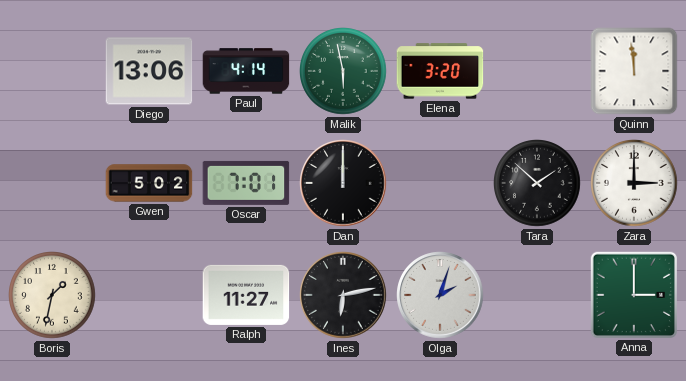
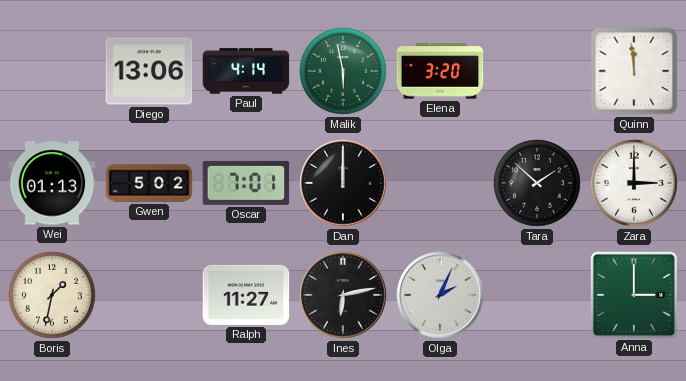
Wei: none -> 01:13
Olga: 2:03 -> 2:04
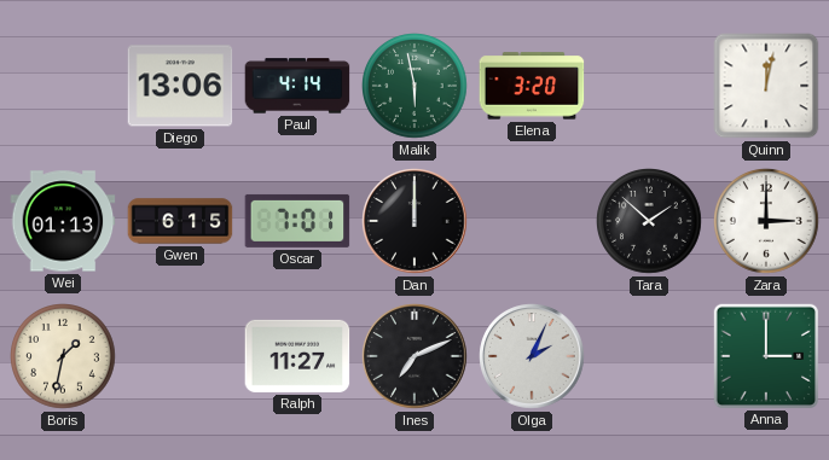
Quinn: 11:59 -> 12:02
Gwen: 5:02 -> 6:15
Ines: 6:13 -> 7:11
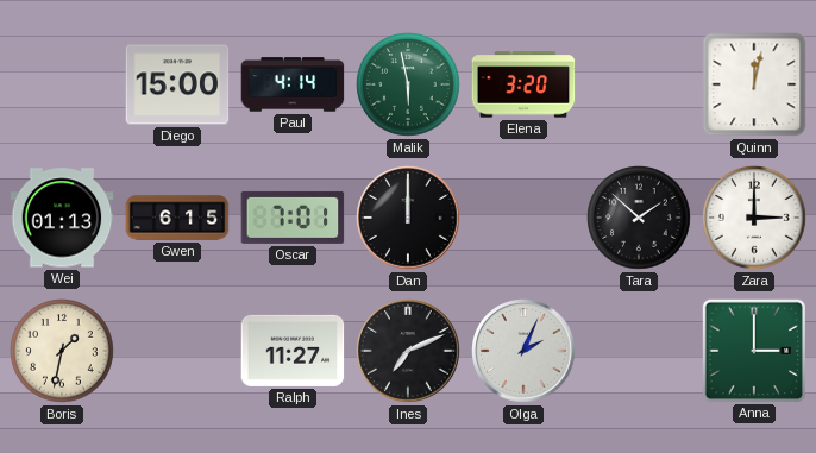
Diego: 13:06 -> 15:00
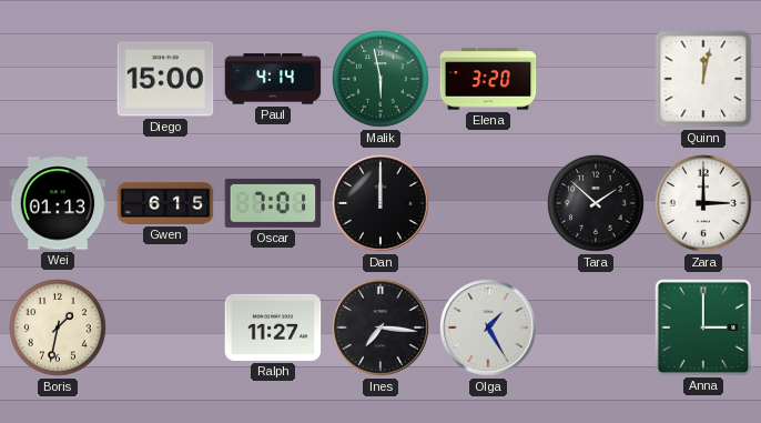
Ines: 7:11 -> 7:16
Olga: 2:04 -> 1:25
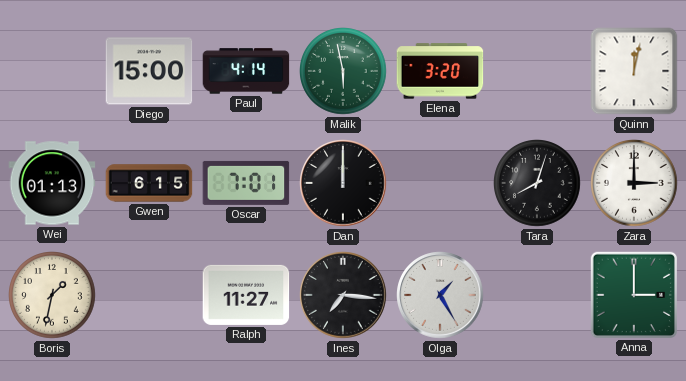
Tara: 1:52 -> 8:03
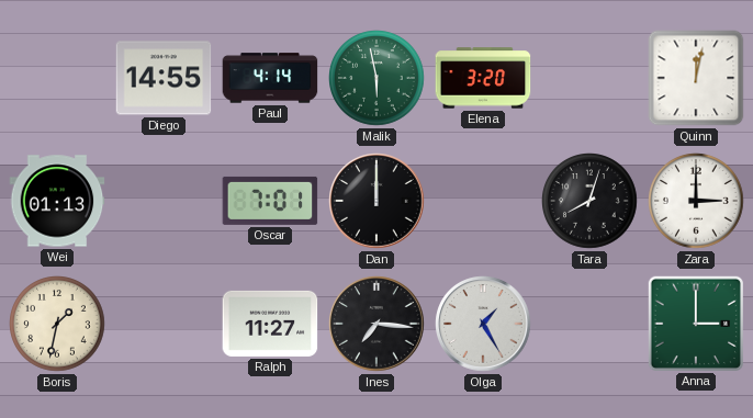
Diego: 15:00 -> 14:55
Gwen: 6:15 -> none
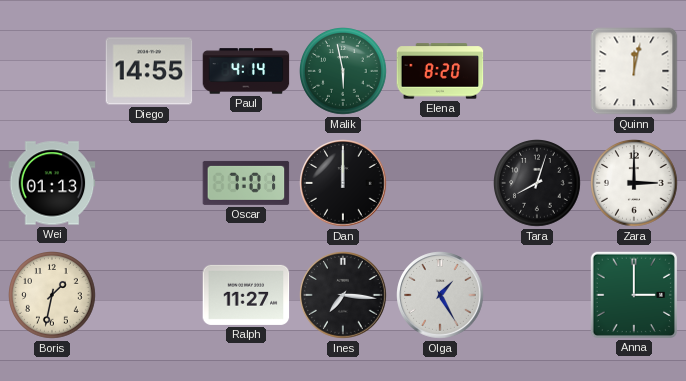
Elena: 3:20 -> 8:20
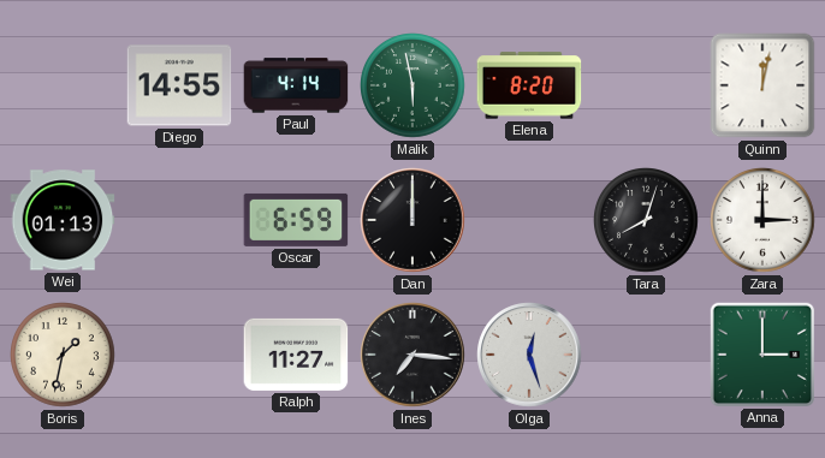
Oscar: 7:01 -> 6:59
Olga: 1:25 -> 12:27
